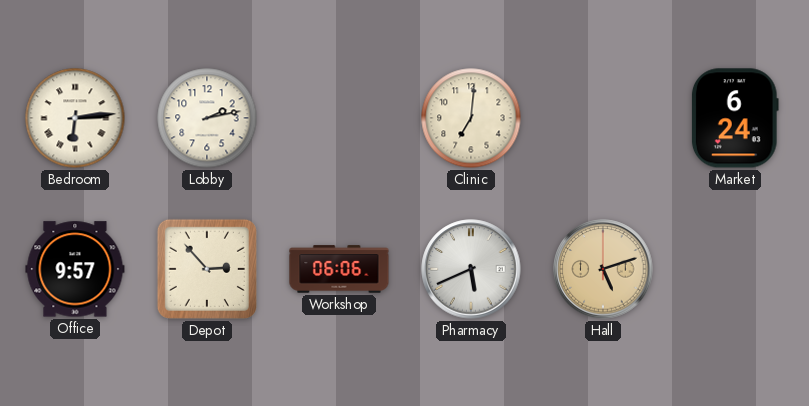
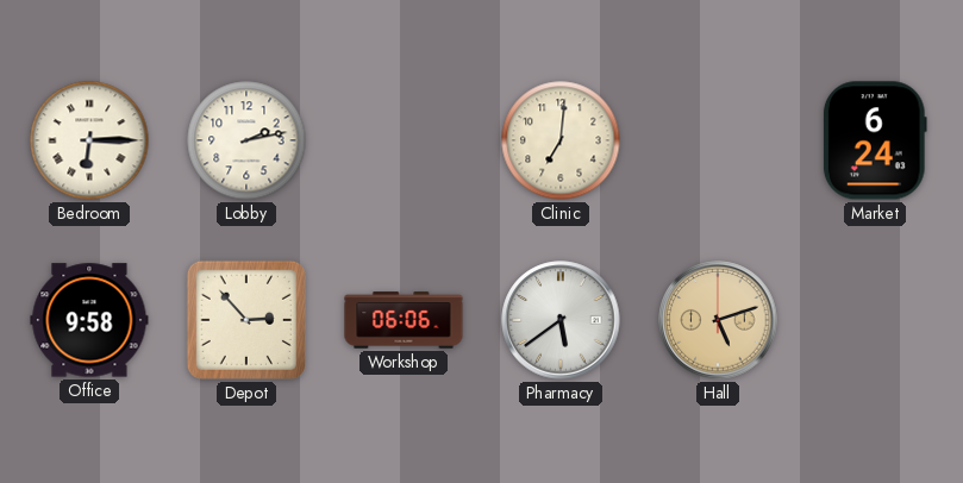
Bedroom: 6:14 -> 6:15
Office: 9:57 -> 9:58
Pharmacy: 5:41 -> 5:39
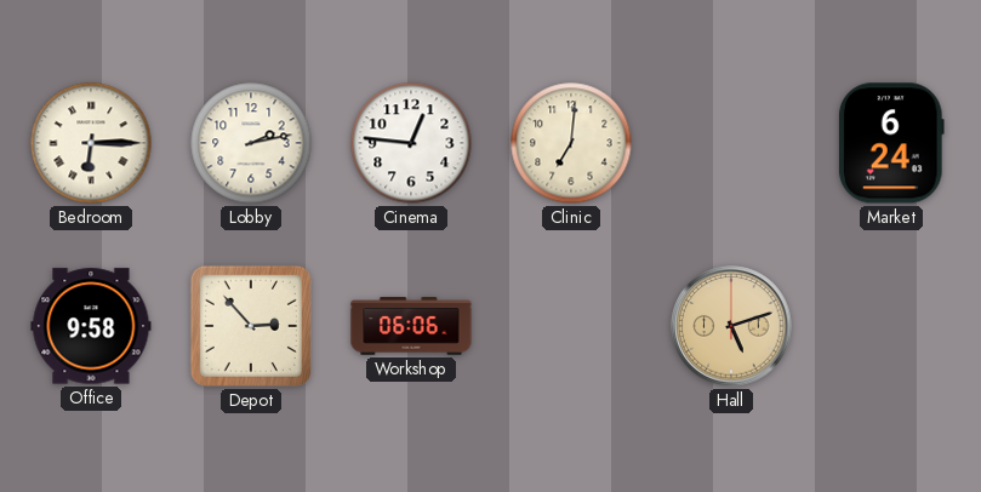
Cinema: none -> 12:46
Pharmacy: 5:39 -> none
